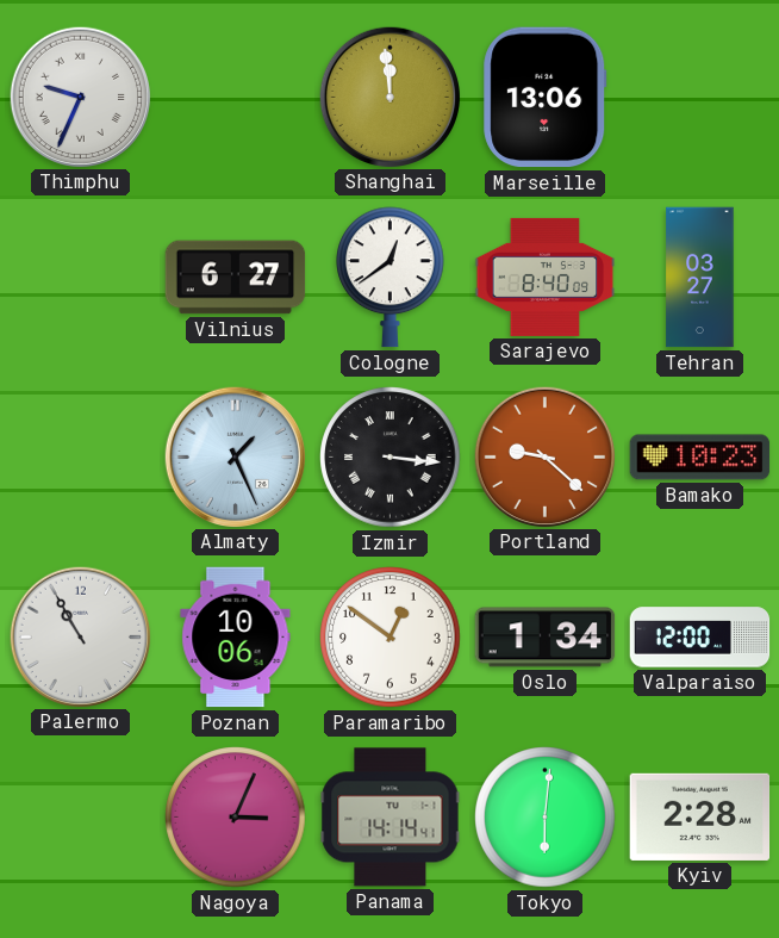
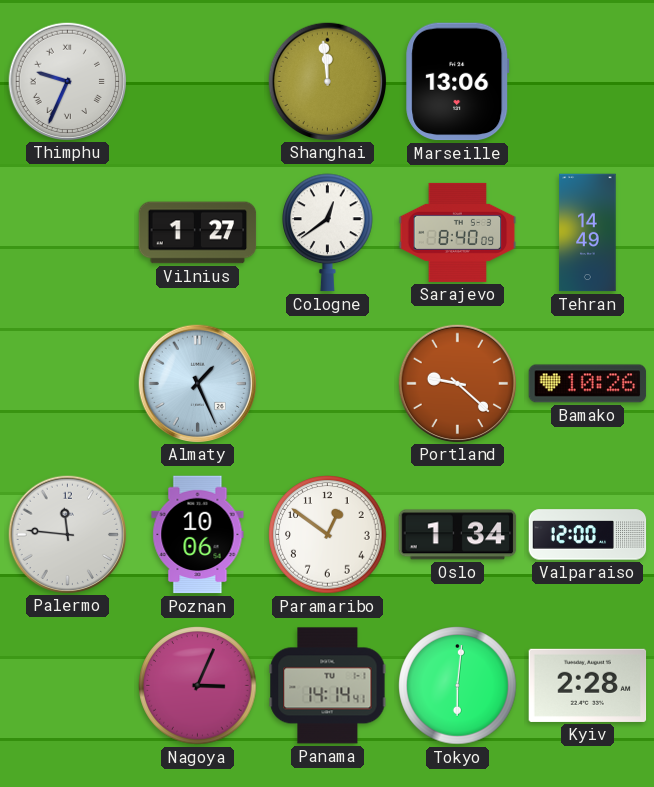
Vilnius: 6:27 -> 1:27
Tehran: 03:27 -> 14:49
Izmir: 3:16 -> none
Bamako: 10:23 -> 10:26
Palermo: 10:55 -> 11:46
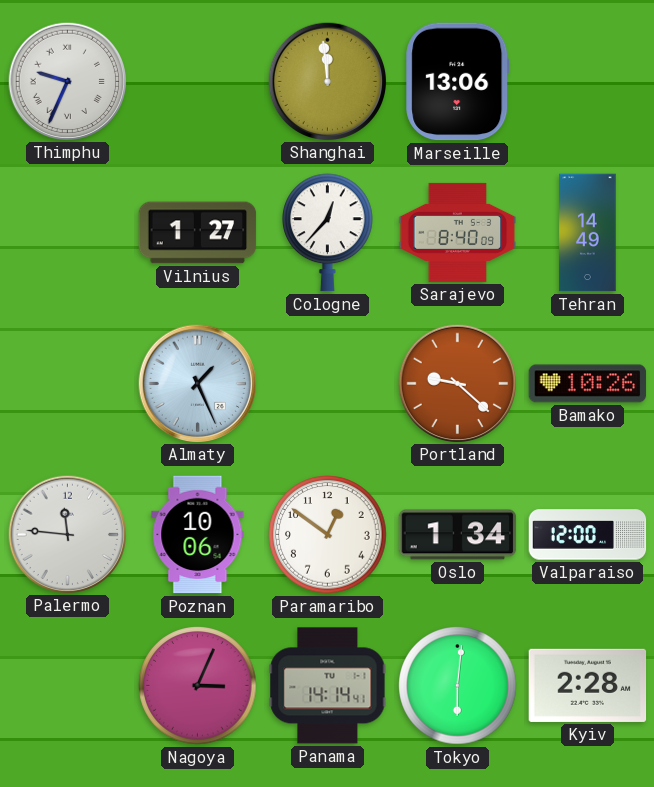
Cologne: 12:39 -> 12:37
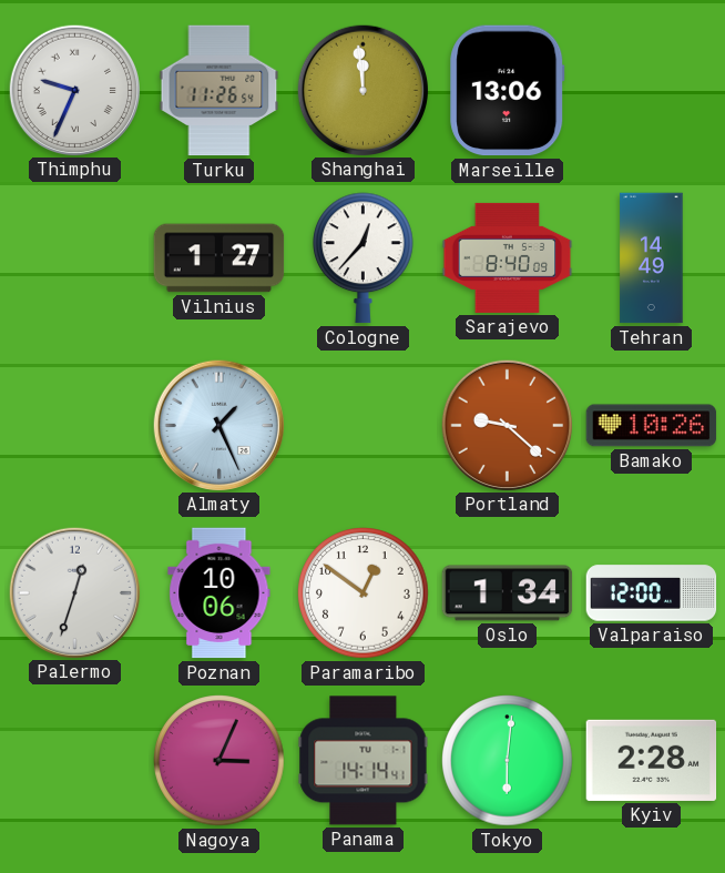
Turku: none -> 11:26
Palermo: 11:46 -> 12:33
